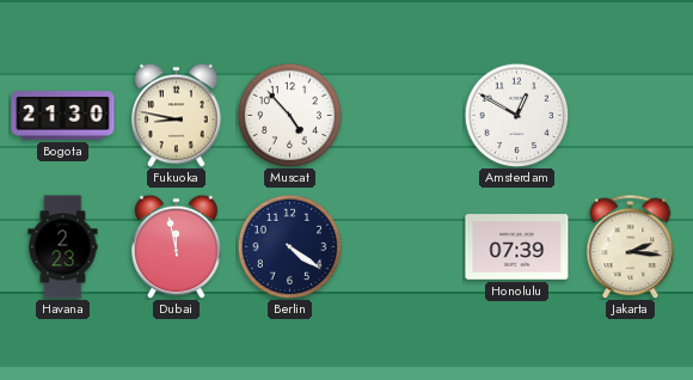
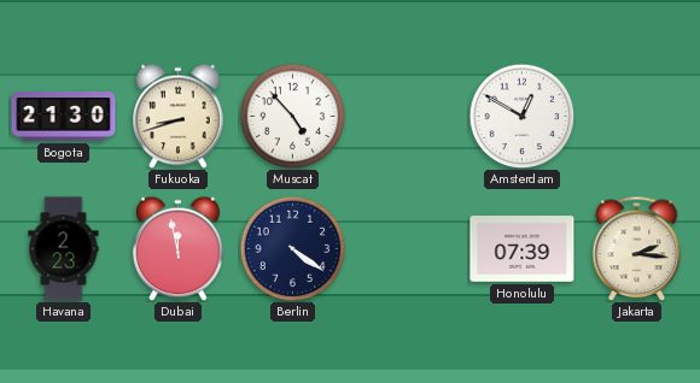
Fukuoka: 8:47 -> 8:42
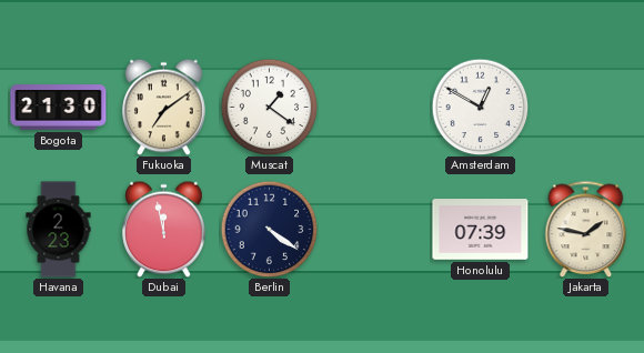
Fukuoka: 8:42 -> 7:09
Muscat: 4:53 -> 1:21
Jakarta: 2:16 -> 1:47
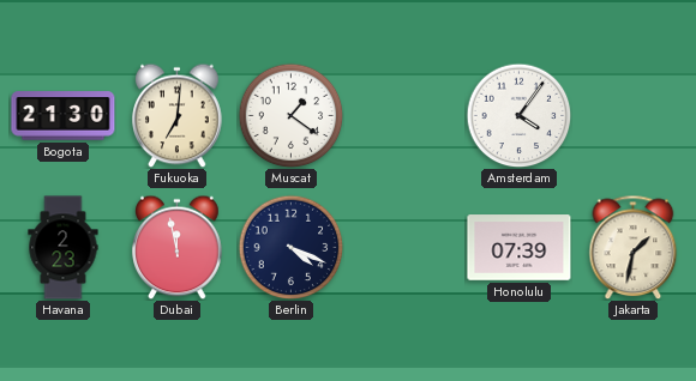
Fukuoka: 7:09 -> 7:01
Amsterdam: 12:50 -> 4:06
Berlin: 4:21 -> 4:19
Jakarta: 1:47 -> 1:32
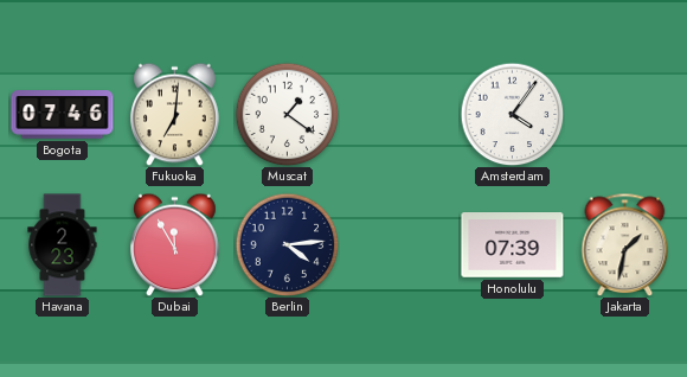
Bogota: 21:30 -> 07:46
Dubai: 11:58 -> 11:55
Berlin: 4:19 -> 4:14
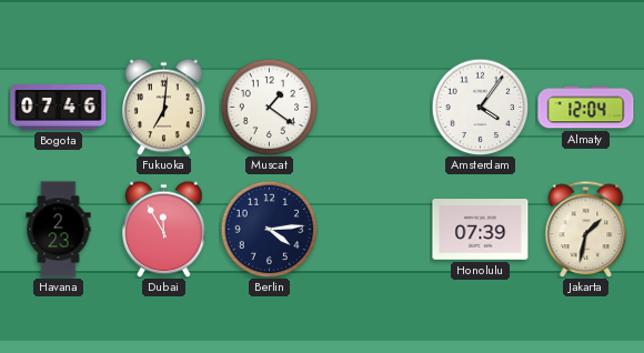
Almaty: none -> 12:04
